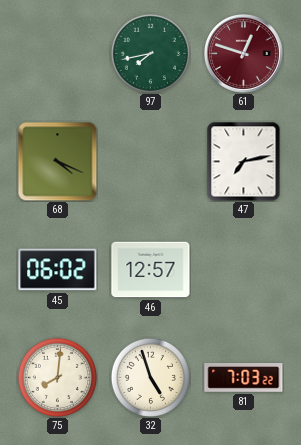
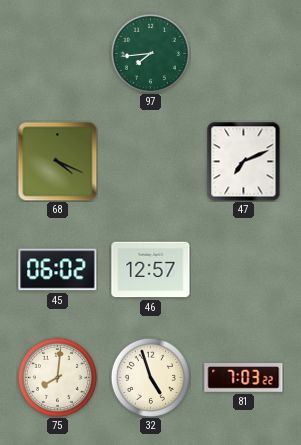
97: 7:43 -> 7:44
61: 12:48 -> none
47: 7:13 -> 7:11
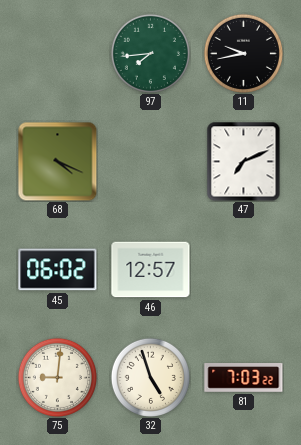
11: none -> 9:43
75: 8:01 -> 9:01
